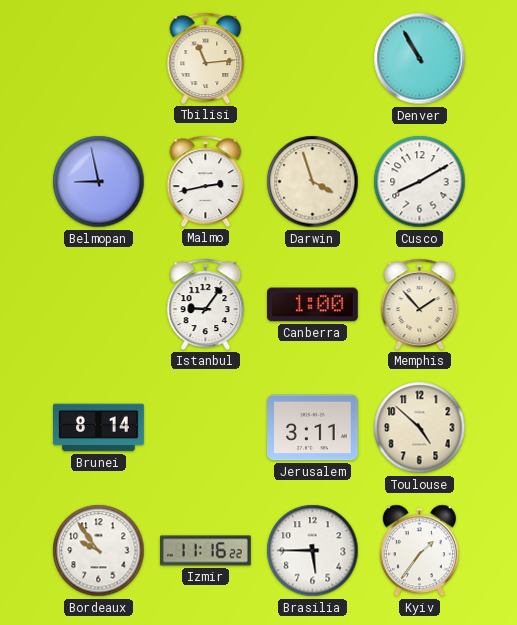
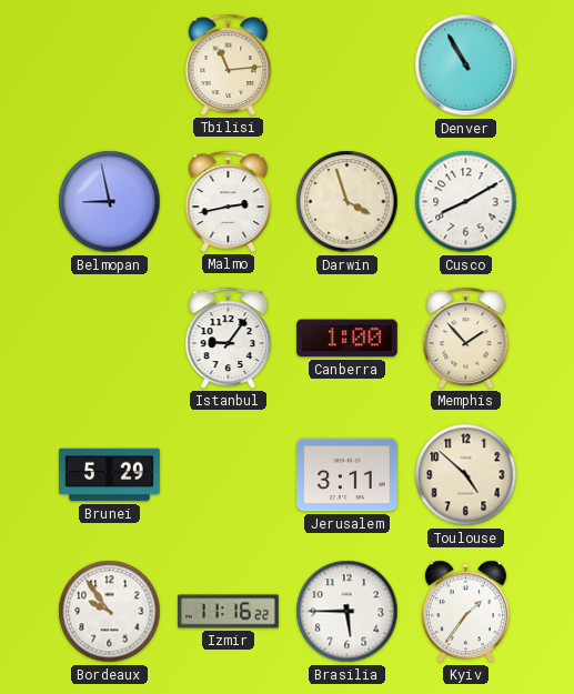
Brunei: 8:14 -> 5:29
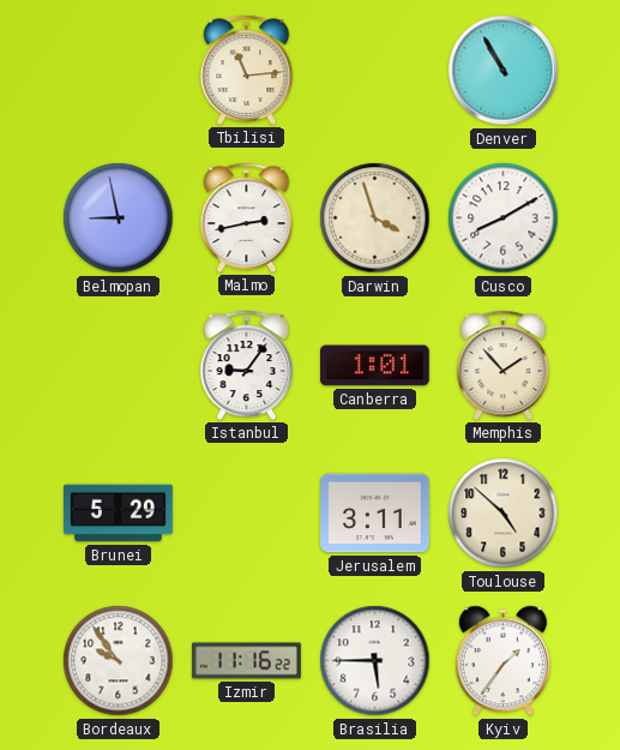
Canberra: 1:00 -> 1:01
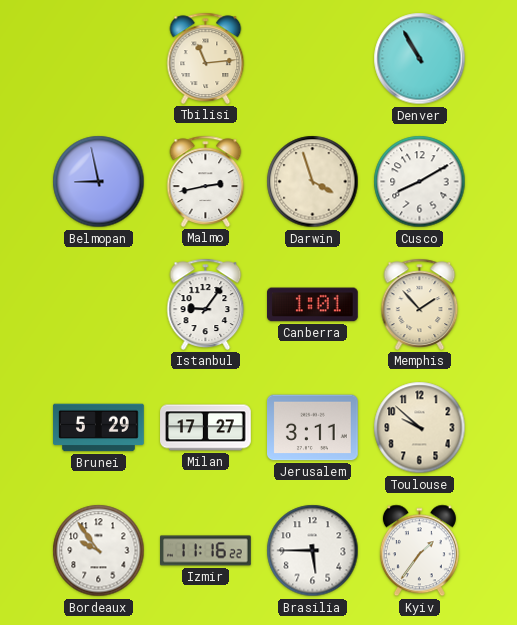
Milan: none -> 17:27
Toulouse: 4:52 -> 9:52
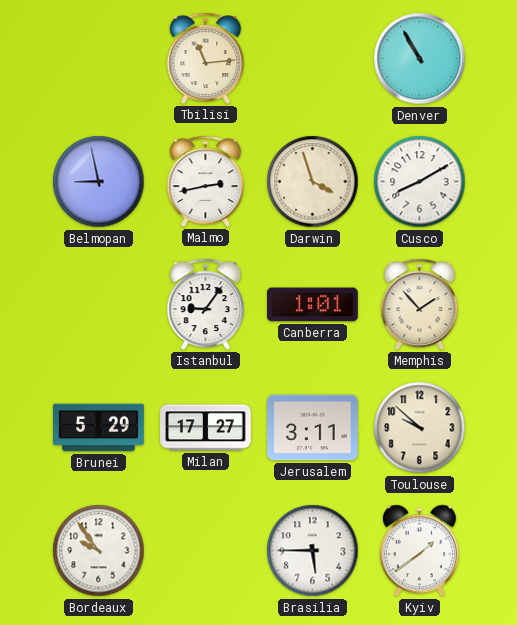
Izmir: 11:16 -> none
Kyiv: 1:36 -> 1:39
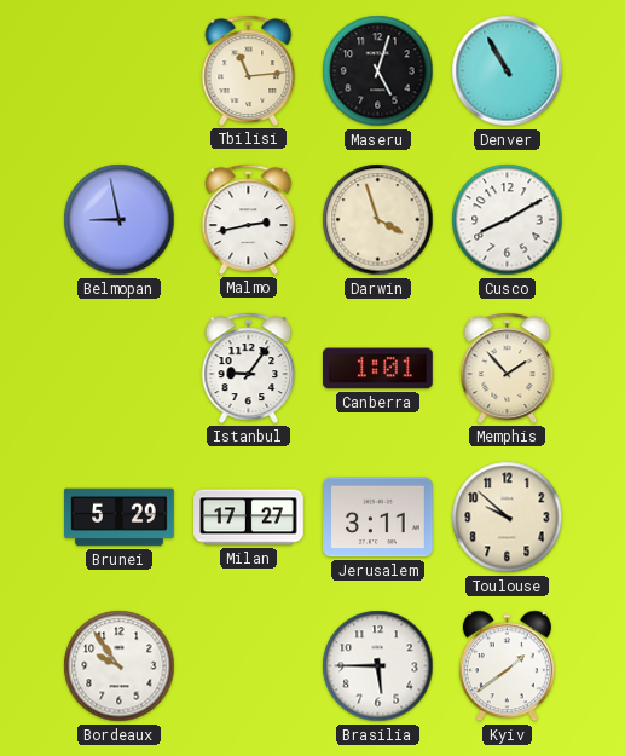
Maseru: none -> 5:03
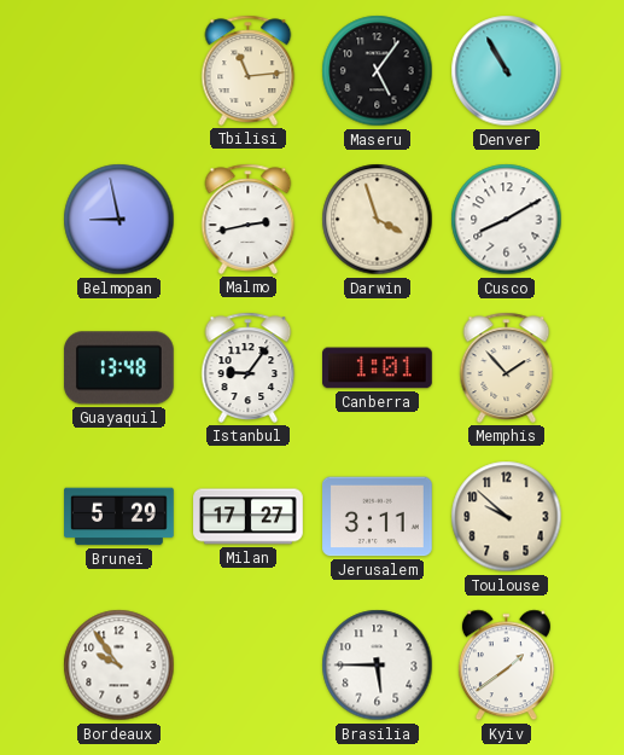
Maseru: 5:03 -> 5:06
Guayaquil: none -> 13:48
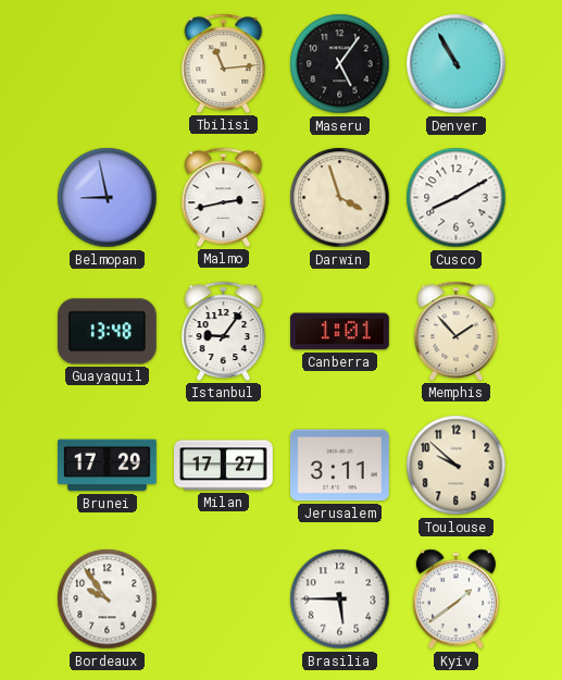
Brunei: 5:29 -> 17:29
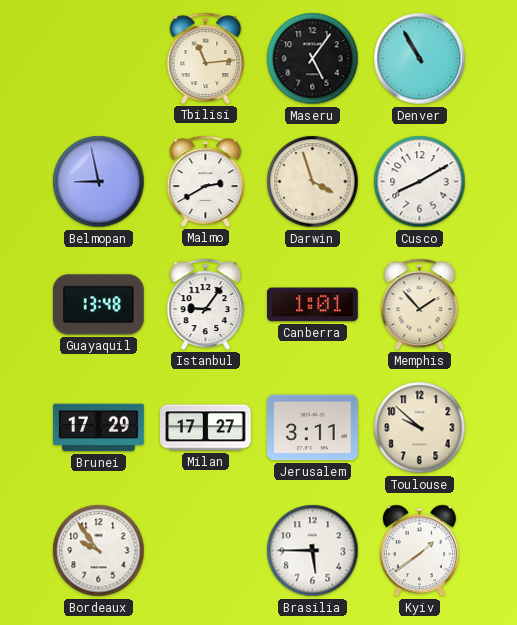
Malmo: 2:43 -> 2:40
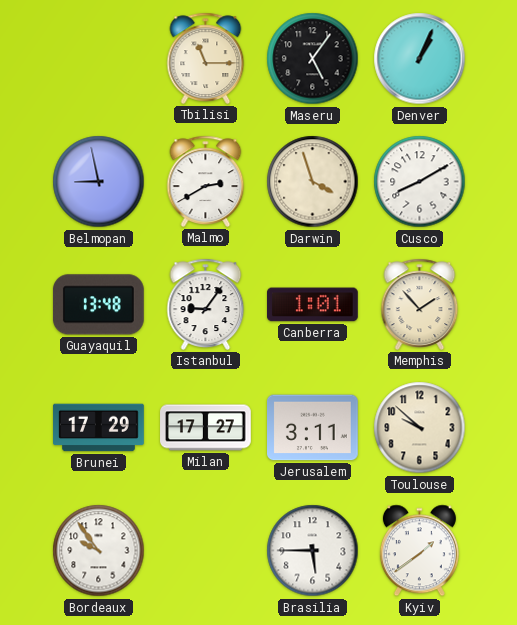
Tbilisi: 11:14 -> 11:15
Denver: 10:55 -> 1:04
